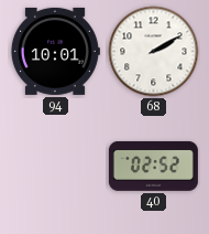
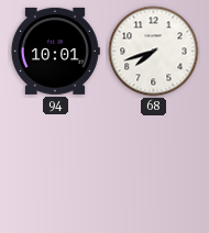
68: 2:10 -> 7:42
40: 02:52 -> none
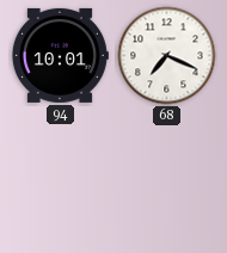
68: 7:42 -> 7:19
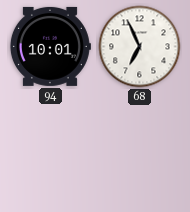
68: 7:19 -> 6:56
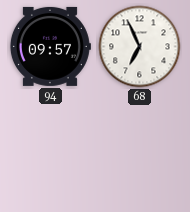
94: 10:01 -> 09:57
